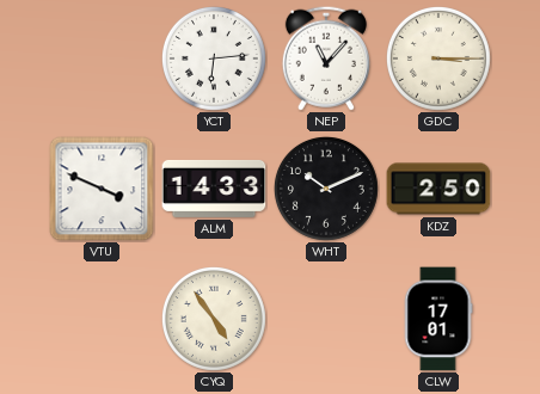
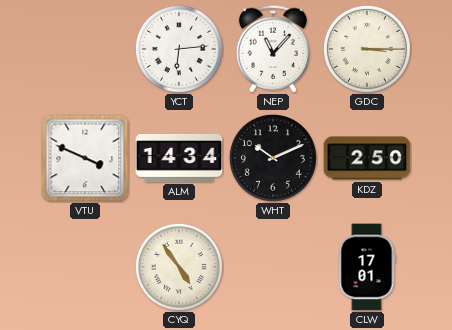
ALM: 14:33 -> 14:34
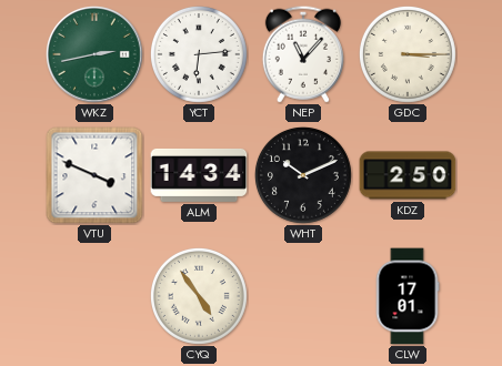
WKZ: none -> 2:43
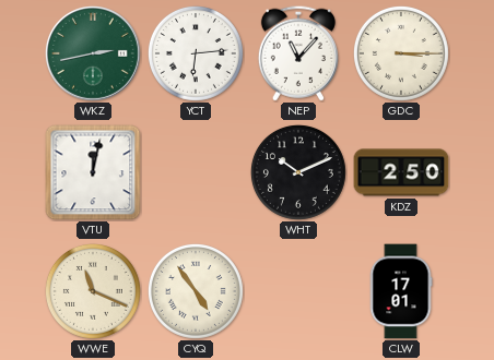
VTU: 3:49 -> 12:02
ALM: 14:34 -> none
WWE: none -> 11:19
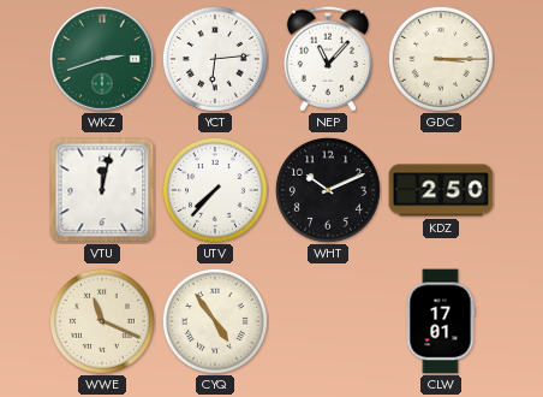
WKZ: 2:43 -> 2:42
UTV: none -> 7:37
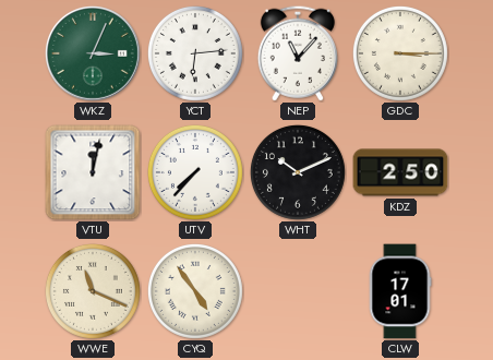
WKZ: 2:42 -> 3:04
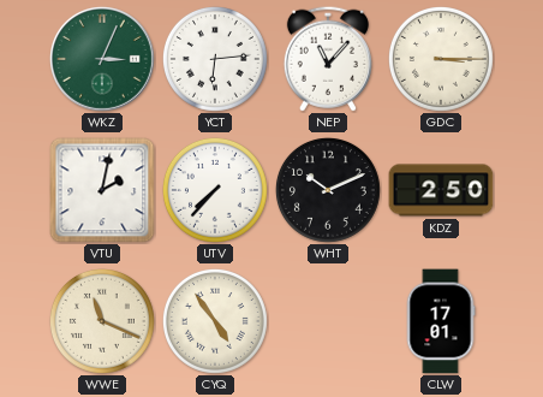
VTU: 12:02 -> 2:02
